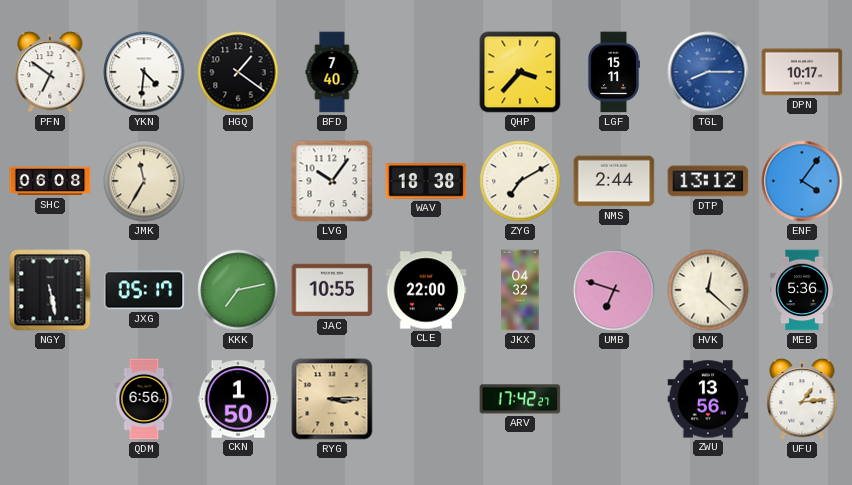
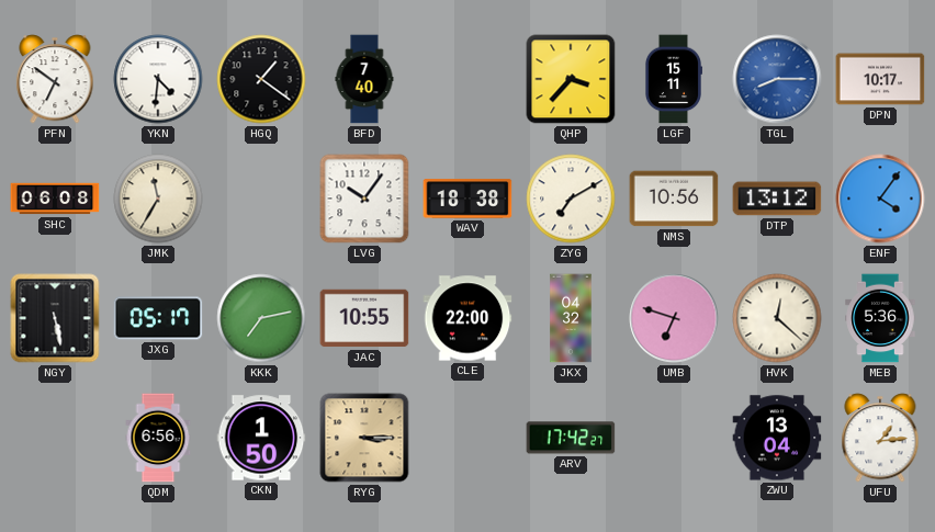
NMS: 2:44 -> 10:56
ZWU: 13:56 -> 13:04
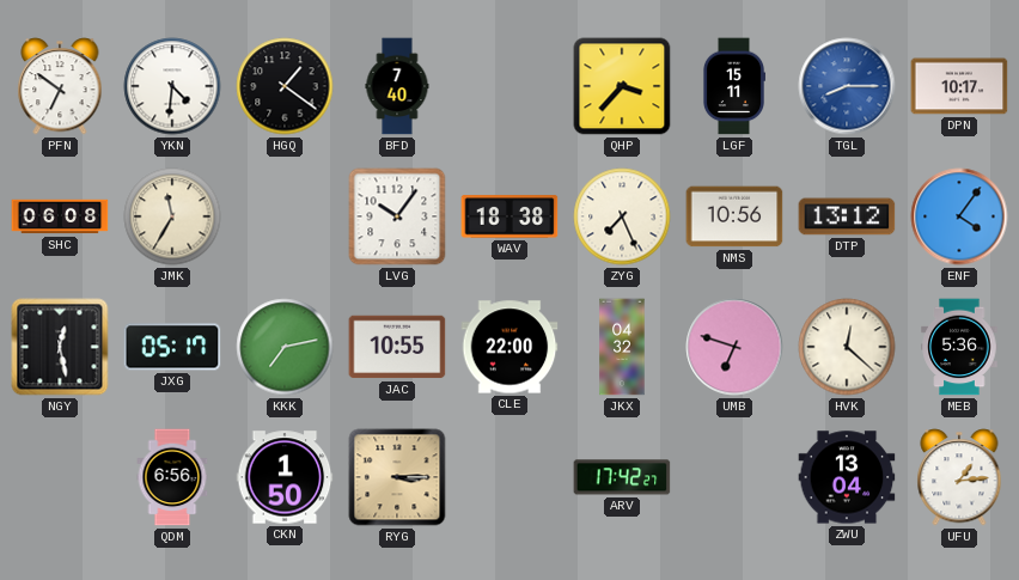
ZYG: 7:10 -> 7:26
NGY: 5:28 -> 12:28
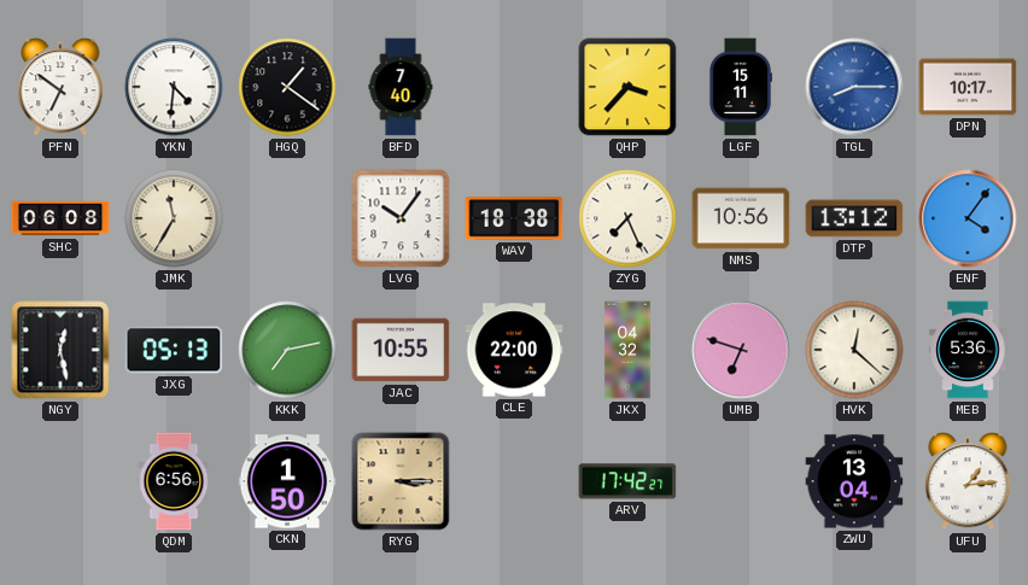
JXG: 05:17 -> 05:13
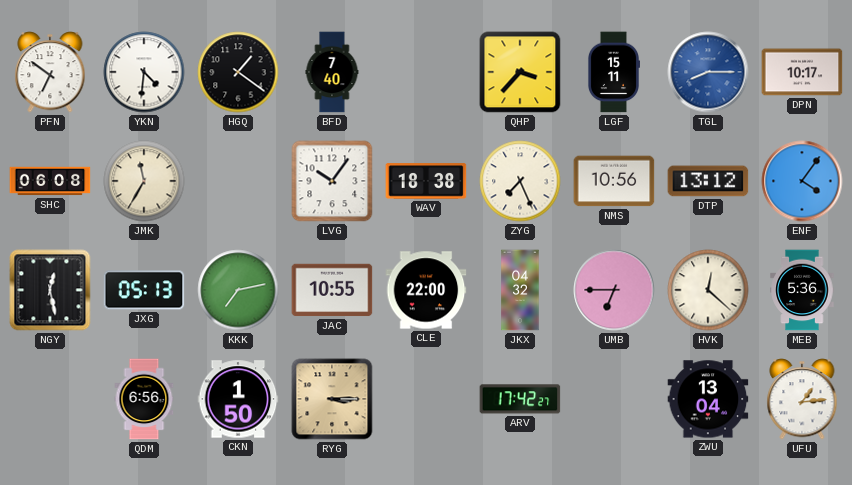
UMB: 6:48 -> 6:45
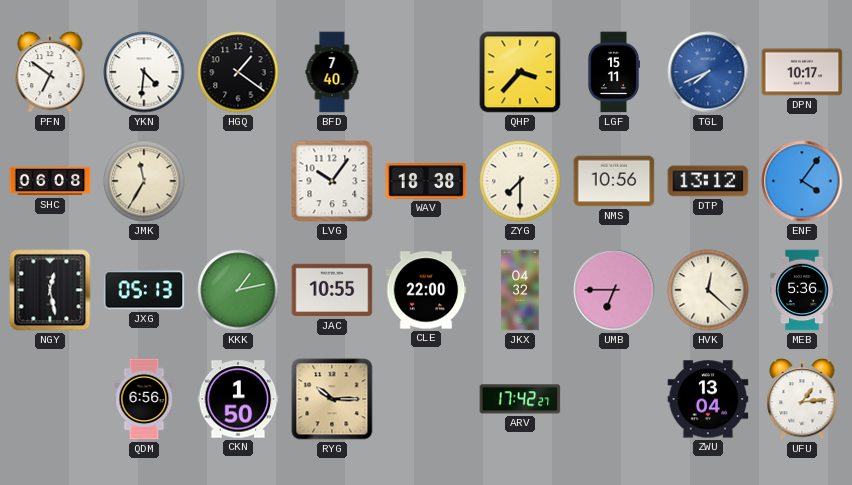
TGL: 8:15 -> 7:41
ZYG: 7:26 -> 7:30
KKK: 7:13 -> 1:13
RYG: 3:15 -> 10:15
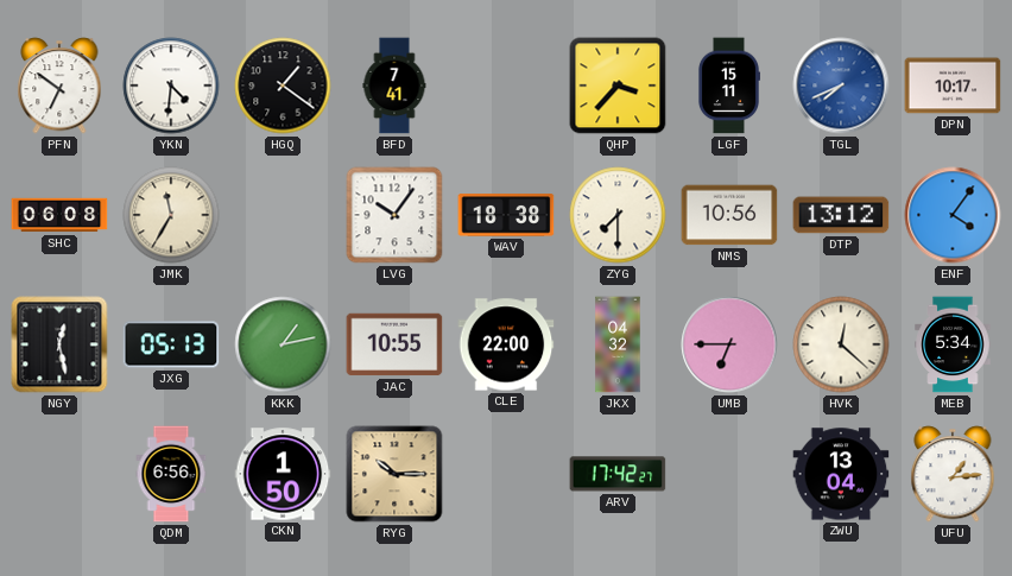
BFD: 7:40 -> 7:41
MEB: 5:36 -> 5:34
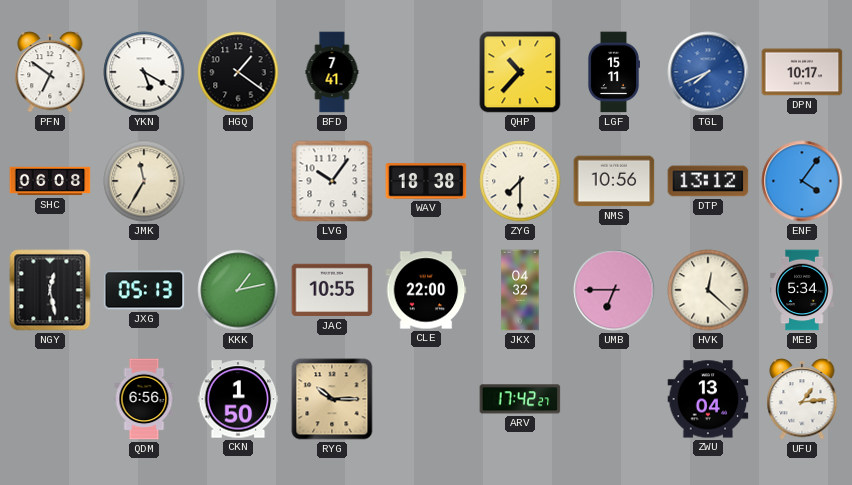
YKN: 4:31 -> 5:20
QHP: 3:37 -> 10:37
